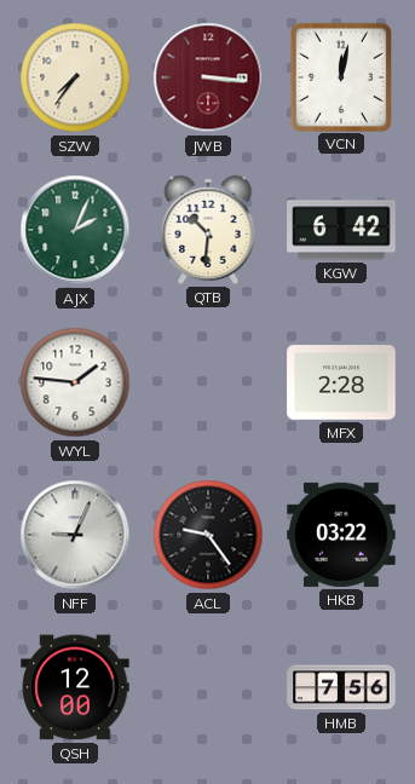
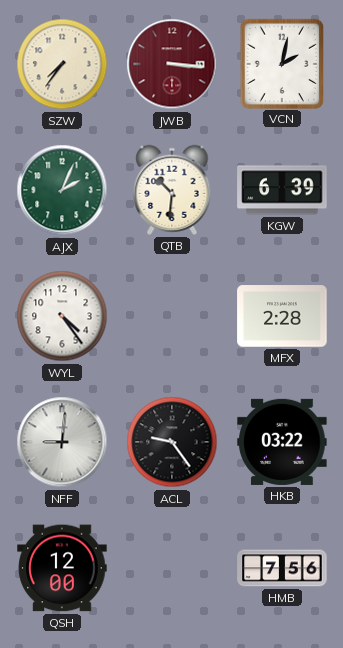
VCN: 12:02 -> 2:02
KGW: 6:42 -> 6:39
WYL: 1:46 -> 4:24
NFF: 9:04 -> 9:01
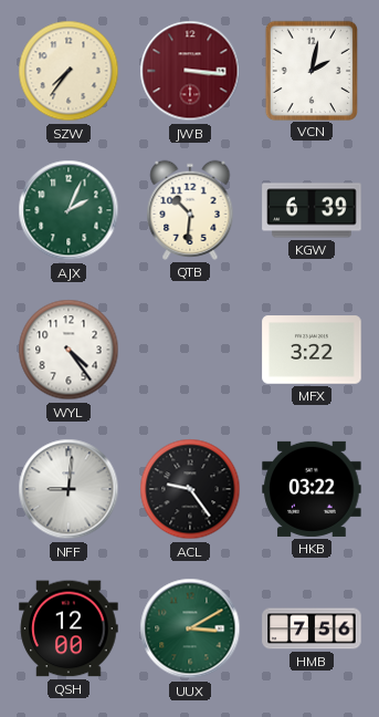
MFX: 2:28 -> 3:22
UUX: none -> 3:10
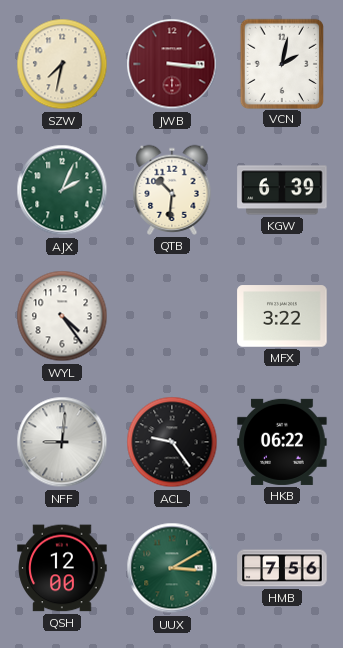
SZW: 7:36 -> 7:32
HKB: 03:22 -> 06:22
